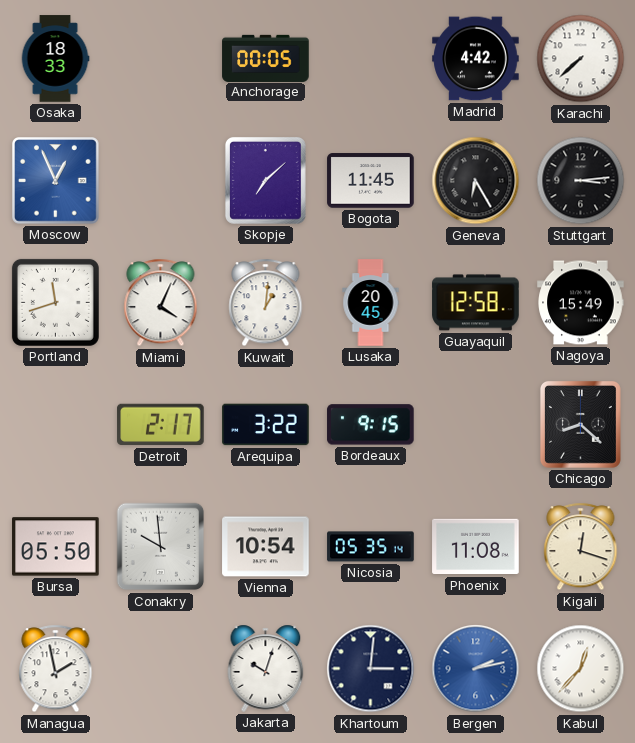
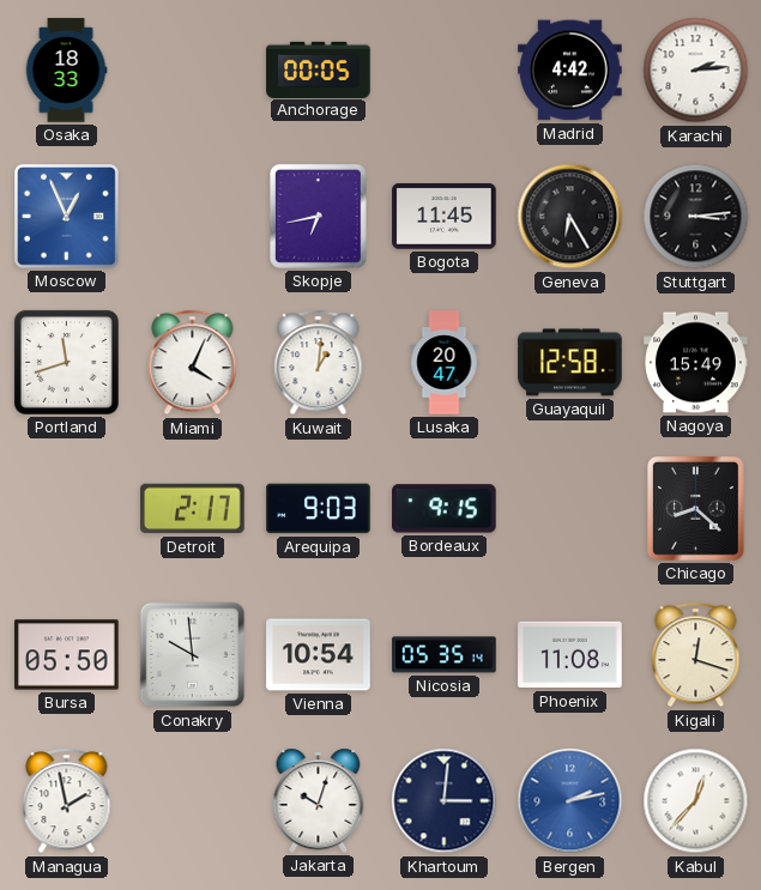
Karachi: 7:38 -> 2:14
Skopje: 7:08 -> 6:43
Lusaka: 20:45 -> 20:47
Arequipa: 3:22 -> 9:03
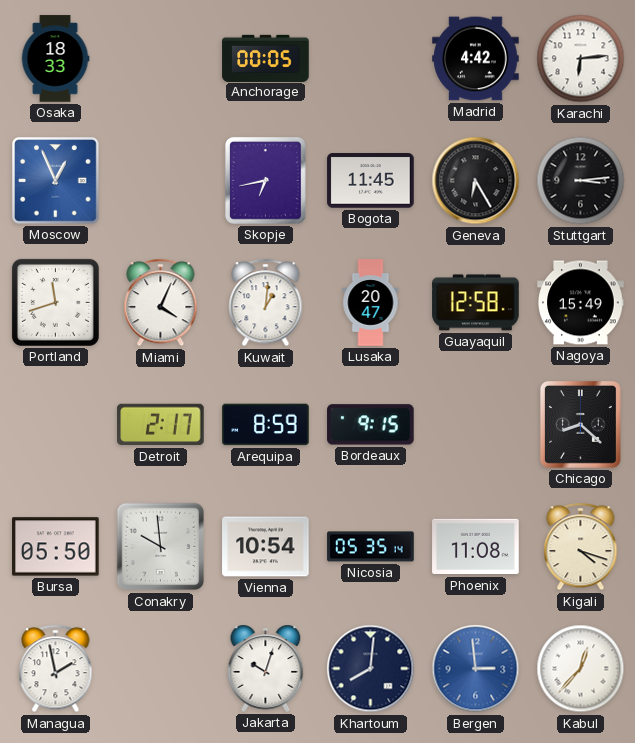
Karachi: 2:14 -> 6:14
Arequipa: 9:03 -> 8:59
Kigali: 12:18 -> 4:18
Khartoum: 3:01 -> 8:01
Bergen: 2:13 -> 2:59
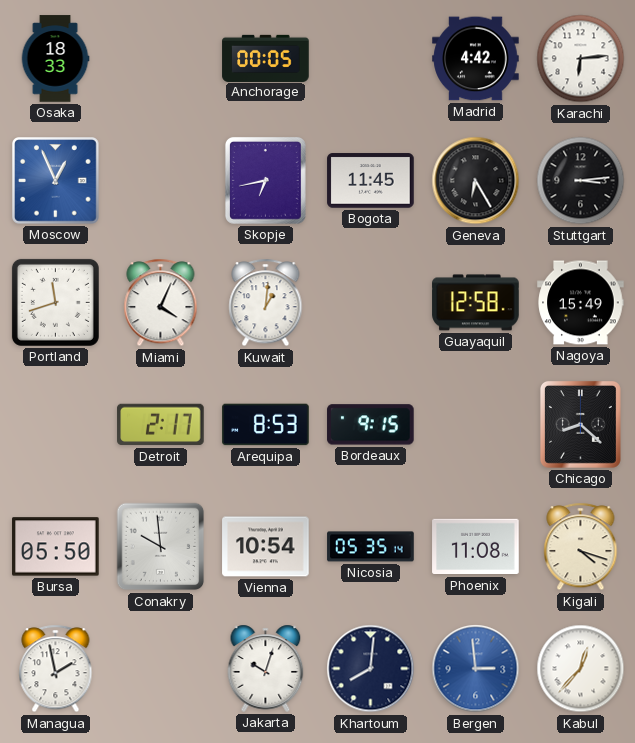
Lusaka: 20:47 -> none
Arequipa: 8:59 -> 8:53
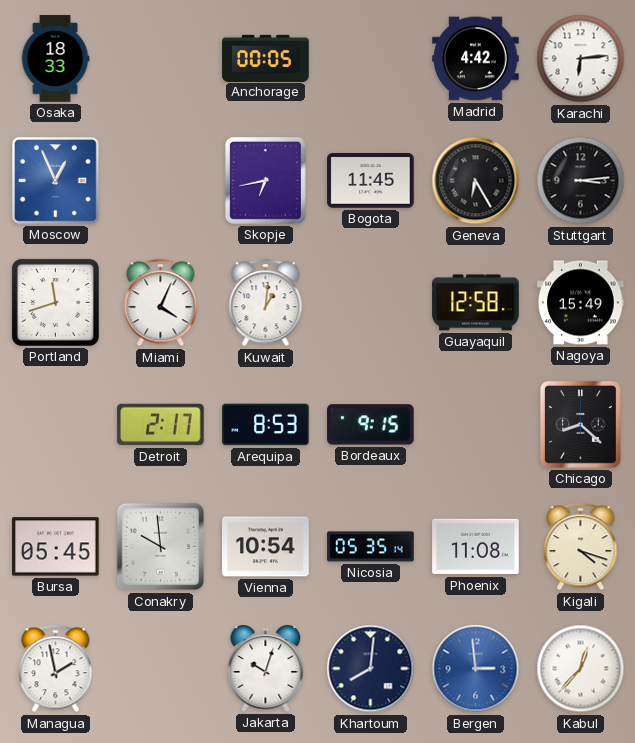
Bursa: 05:50 -> 05:45
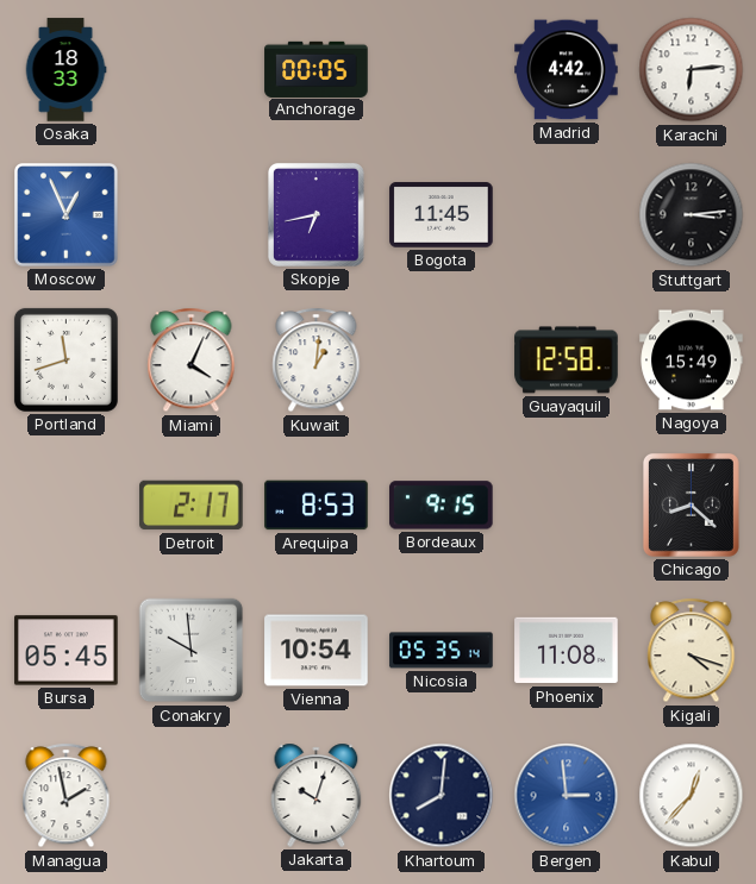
Geneva: 6:25 -> none
